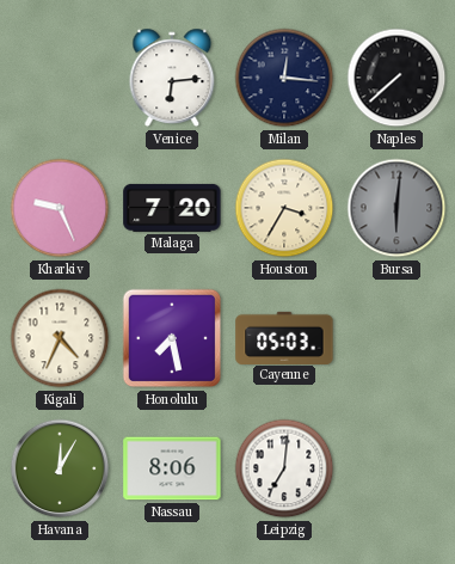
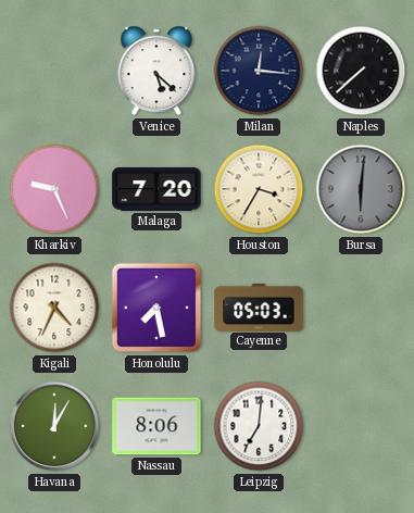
Venice: 6:14 -> 5:22
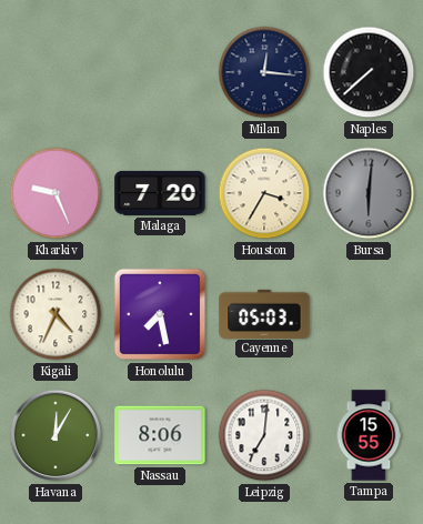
Venice: 5:22 -> none
Tampa: none -> 15:55
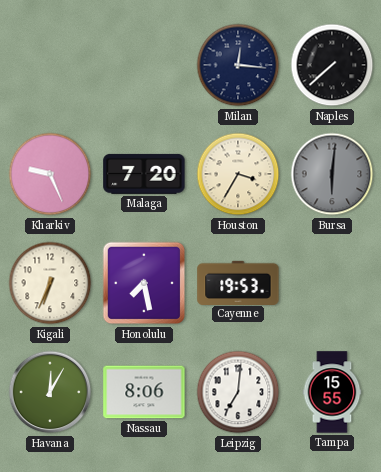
Kigali: 4:34 -> 6:34
Cayenne: 05:03 -> 19:53
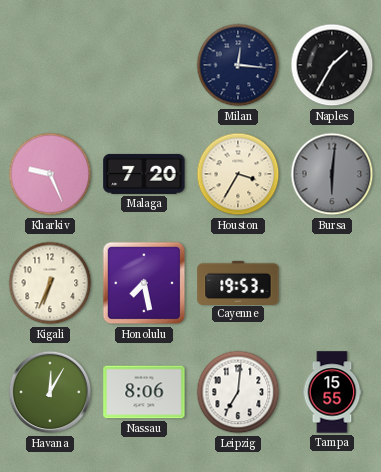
Naples: 7:38 -> 1:35
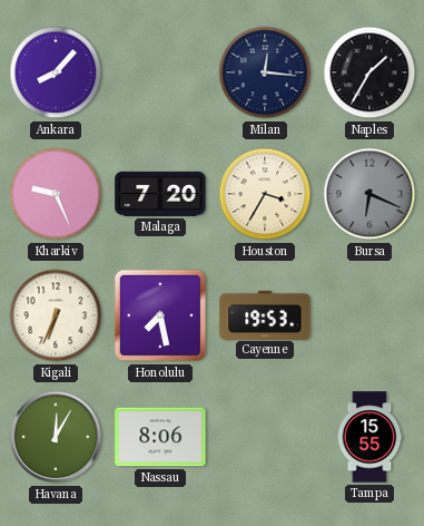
Ankara: none -> 8:07
Bursa: 6:01 -> 6:19
Leipzig: 7:01 -> none
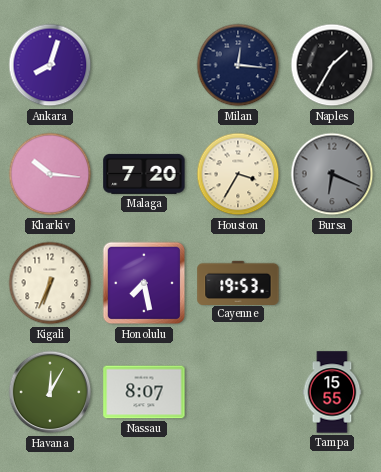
Ankara: 8:07 -> 8:03
Kharkiv: 9:26 -> 10:16
Nassau: 8:06 -> 8:07
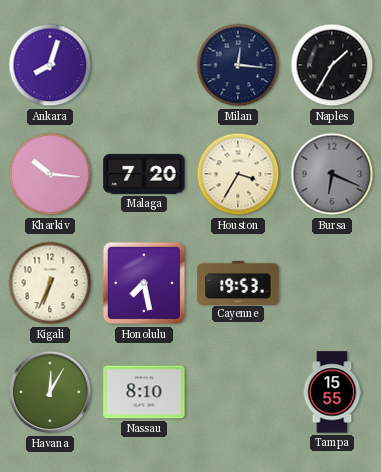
Nassau: 8:07 -> 8:10
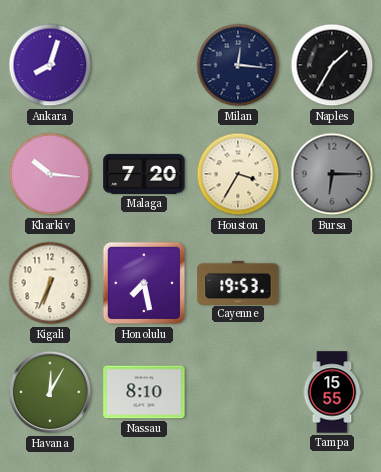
Bursa: 6:19 -> 6:15
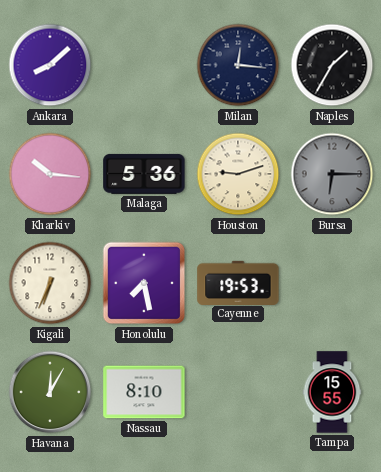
Ankara: 8:03 -> 8:08
Malaga: 7:20 -> 5:36
Houston: 3:35 -> 9:12
